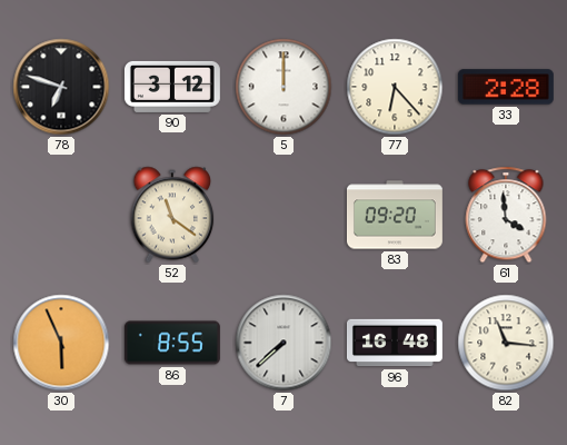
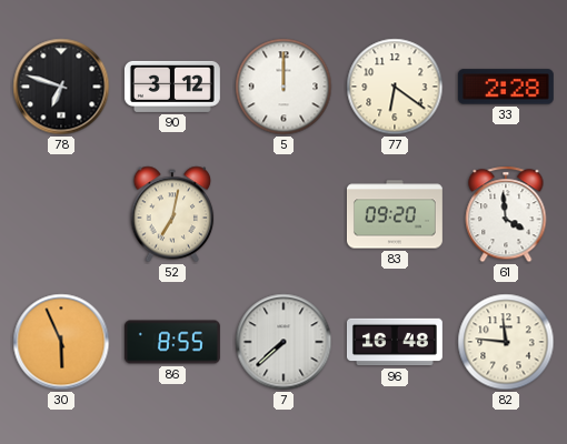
77: 6:23 -> 6:21
52: 11:21 -> 7:02
82: 11:16 -> 11:46
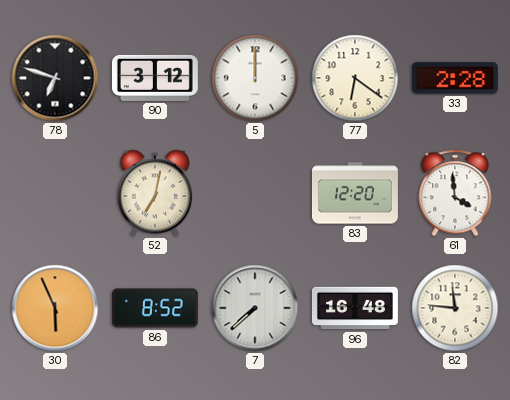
83: 09:20 -> 12:20
86: 8:55 -> 8:52
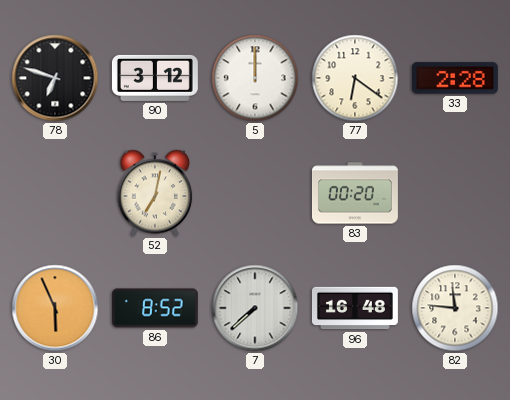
83: 12:20 -> 00:20
61: 3:59 -> none
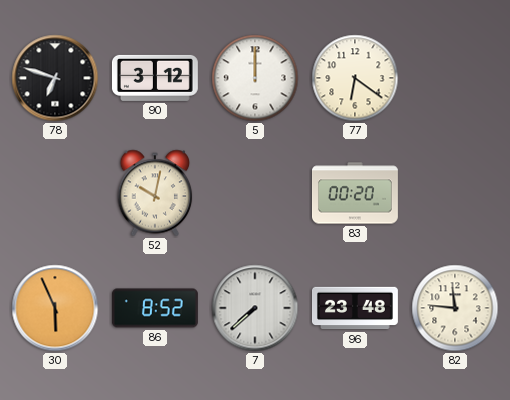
33: 2:28 -> none
52: 7:02 -> 10:02
96: 16:48 -> 23:48
